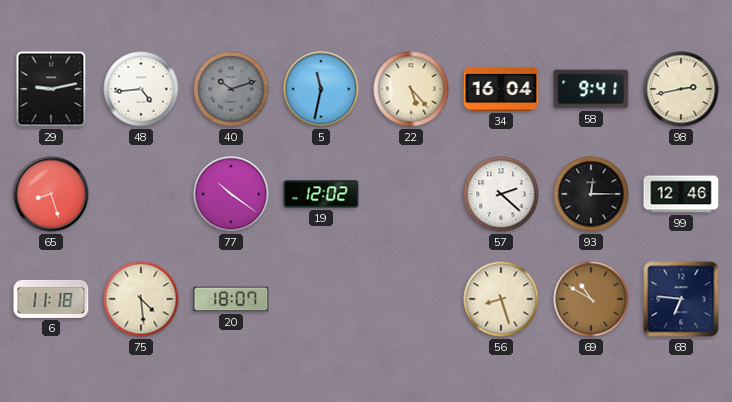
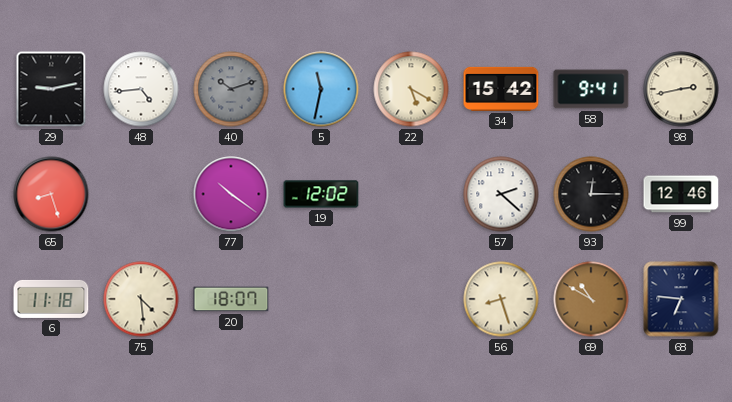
22: 5:23 -> 5:20
34: 16:04 -> 15:42
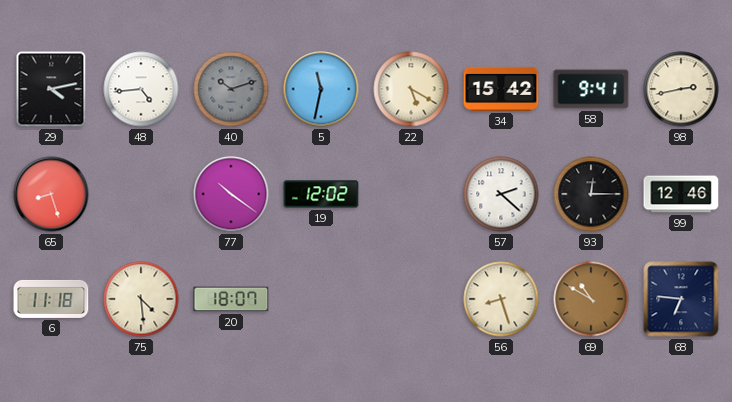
29: 9:13 -> 4:13
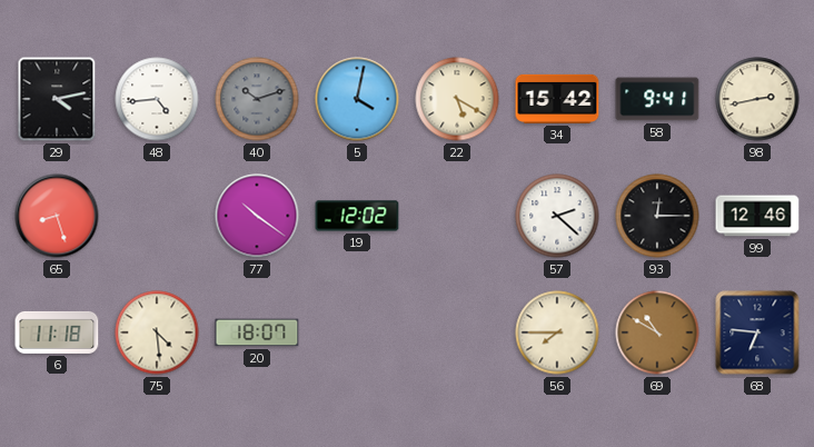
5: 11:32 -> 4:02
56: 8:27 -> 7:45
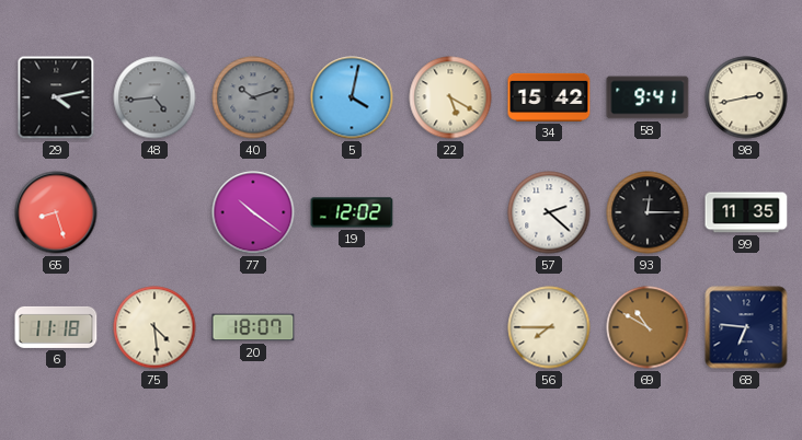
48 dial: white -> grey
99: 12:46 -> 11:35
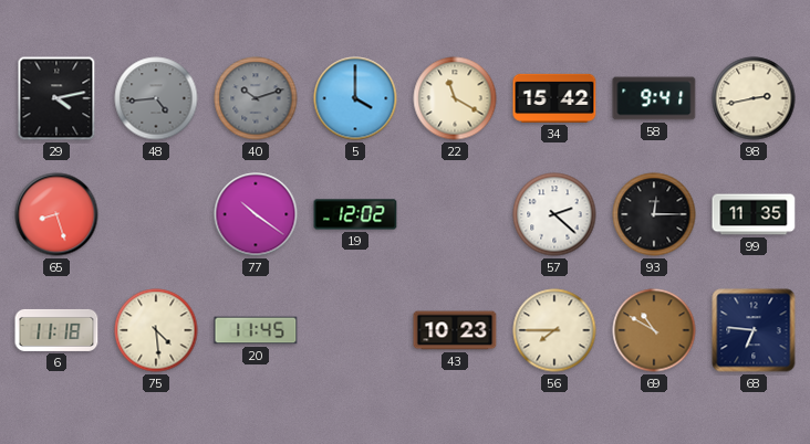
5: 4:02 -> 4:00
22: 5:20 -> 11:20
20: 18:07 -> 11:45
43: none -> 10:23
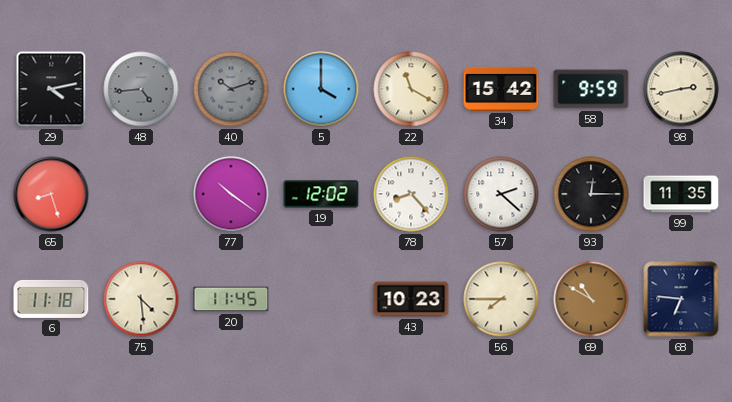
58: 9:41 -> 9:59
78: none -> 8:23
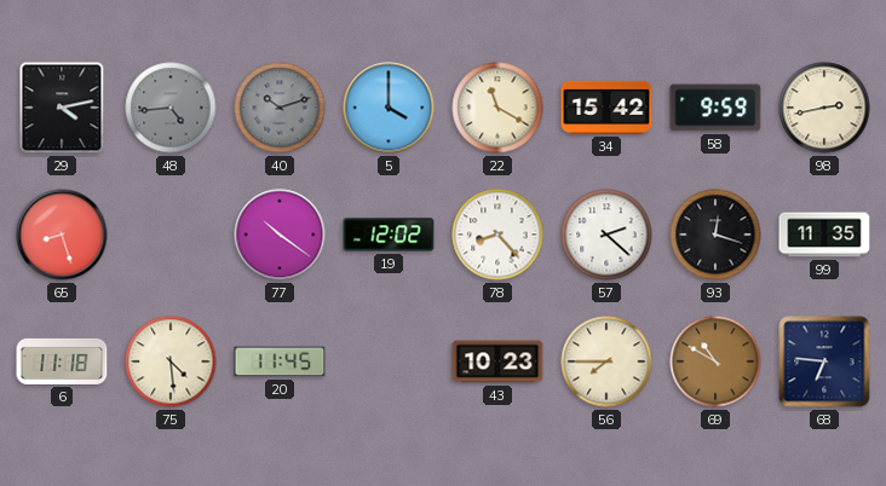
93: 12:15 -> 12:18
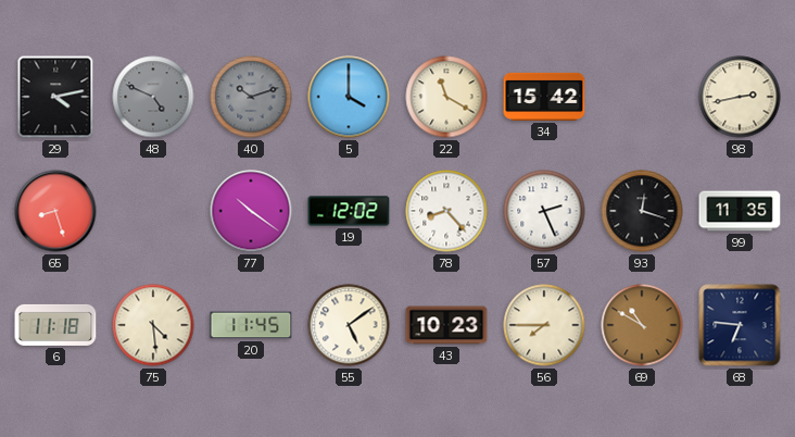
48: 4:44 -> 4:49
58: 9:59 -> none
57: 2:22 -> 2:26
55: none -> 5:09
